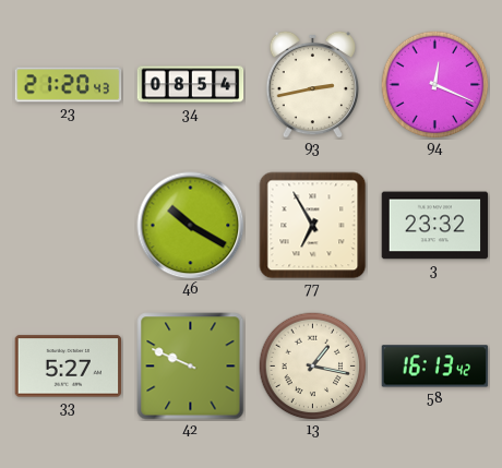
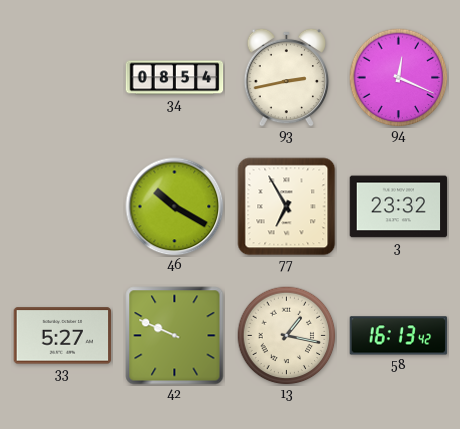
23: 21:20 -> none
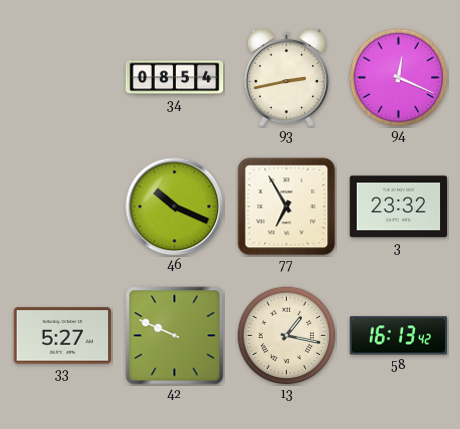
46: 10:20 -> 10:19
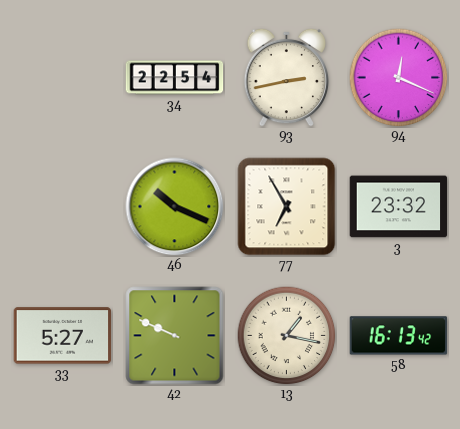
34: 08:54 -> 22:54
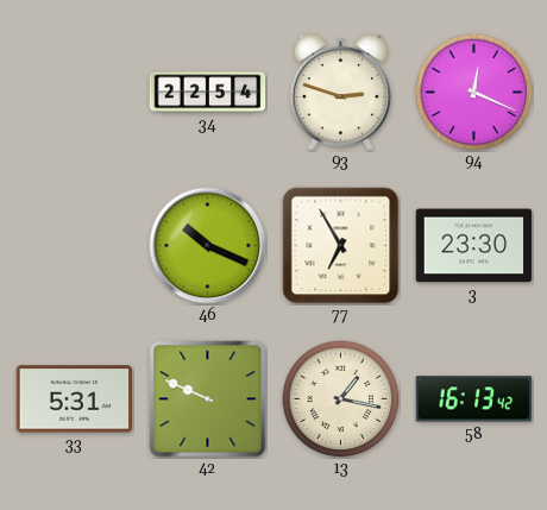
93: 2:43 -> 2:48
3: 23:32 -> 23:30
33: 5:27 -> 5:31
